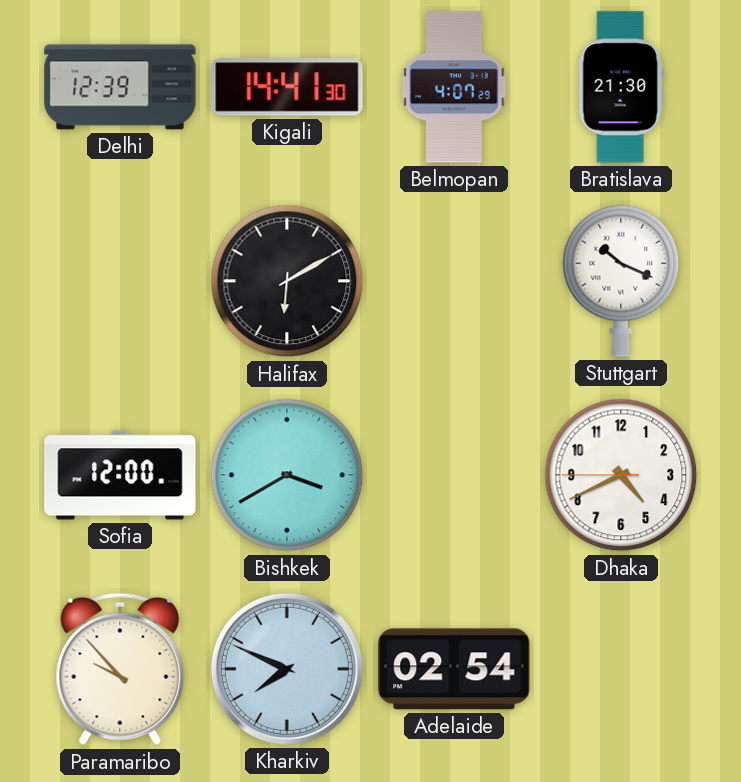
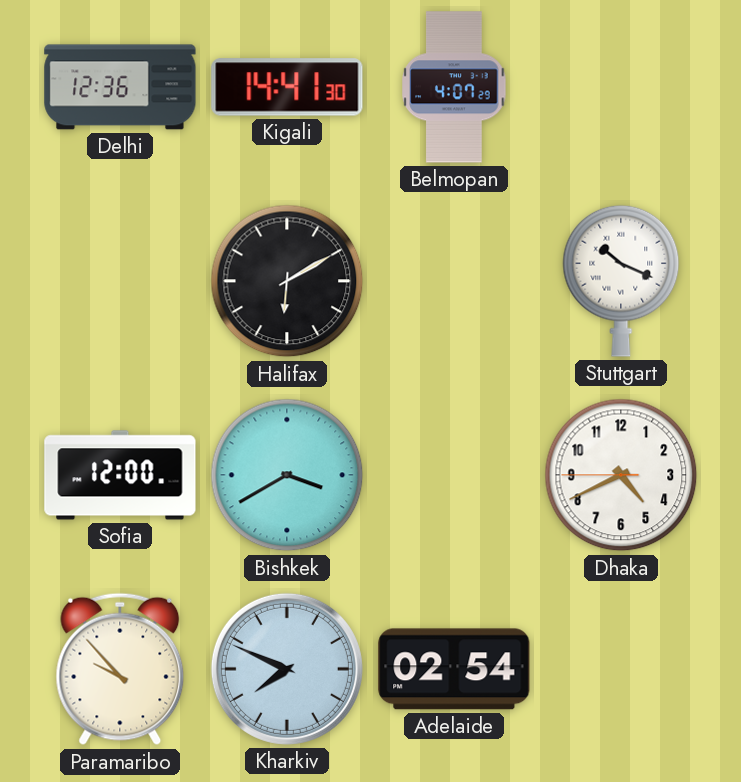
Delhi: 12:39 -> 12:36
Bratislava: 21:30 -> none
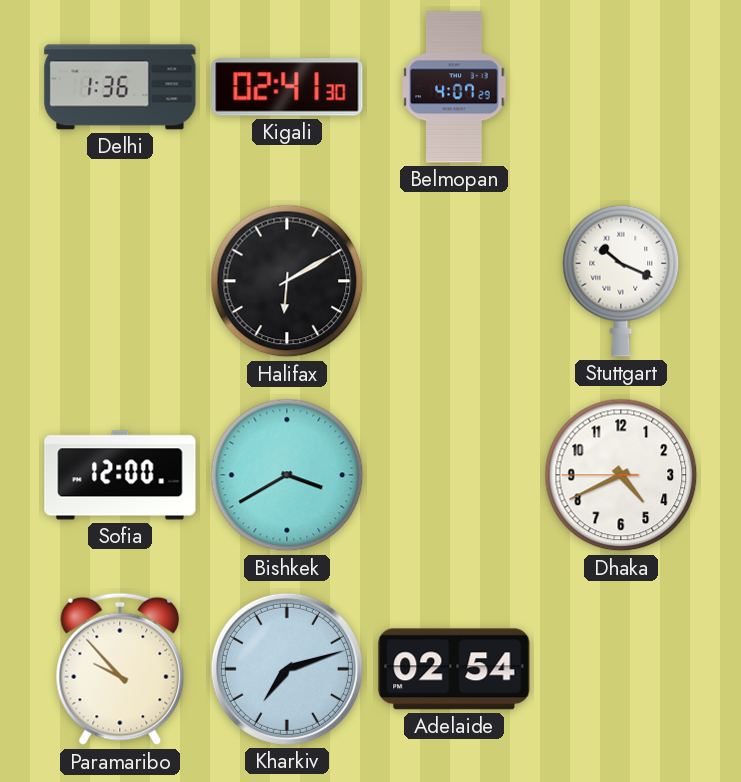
Delhi: 12:36 -> 1:36
Kigali: 14:41 -> 02:41
Kharkiv: 7:49 -> 7:12
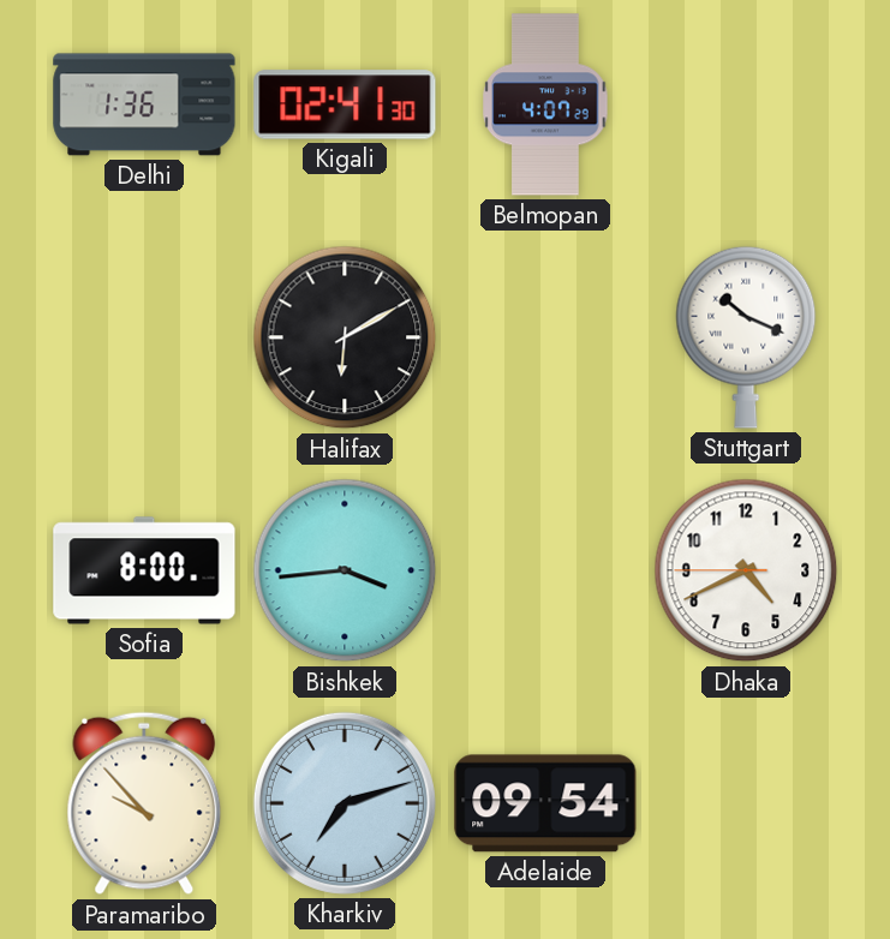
Sofia: 12:00 -> 8:00
Bishkek: 3:40 -> 3:44
Adelaide: 02:54 -> 09:54
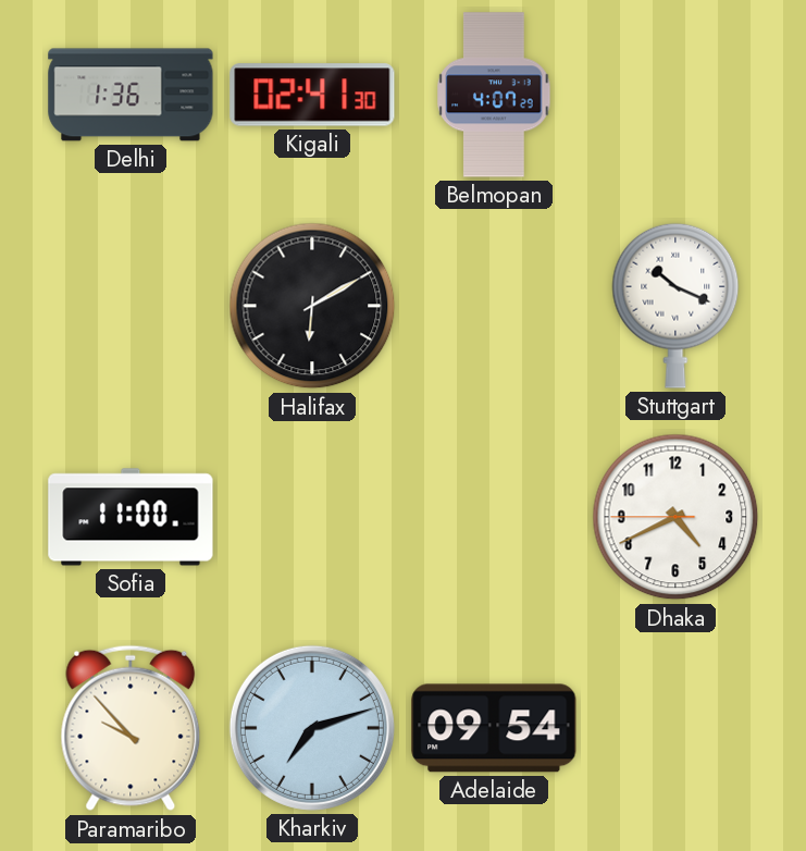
Sofia: 8:00 -> 11:00
Bishkek: 3:44 -> none
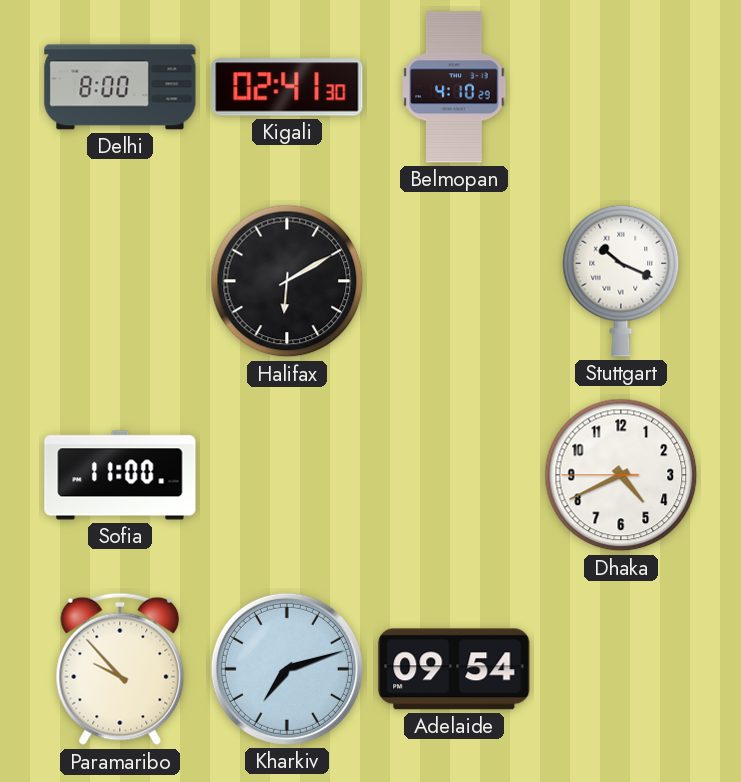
Delhi: 1:36 -> 8:00
Belmopan: 4:07 -> 4:10
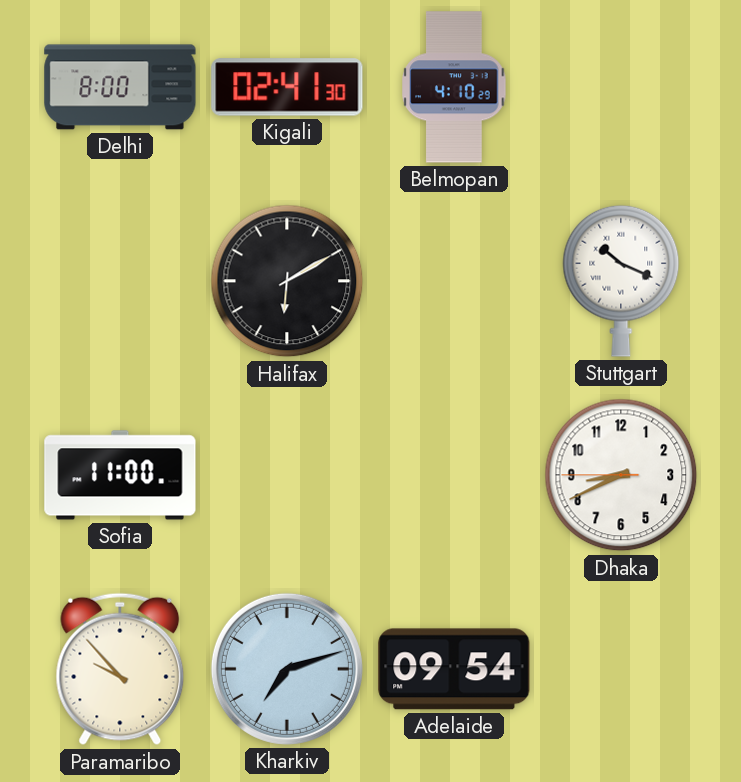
Dhaka: 4:40 -> 8:40
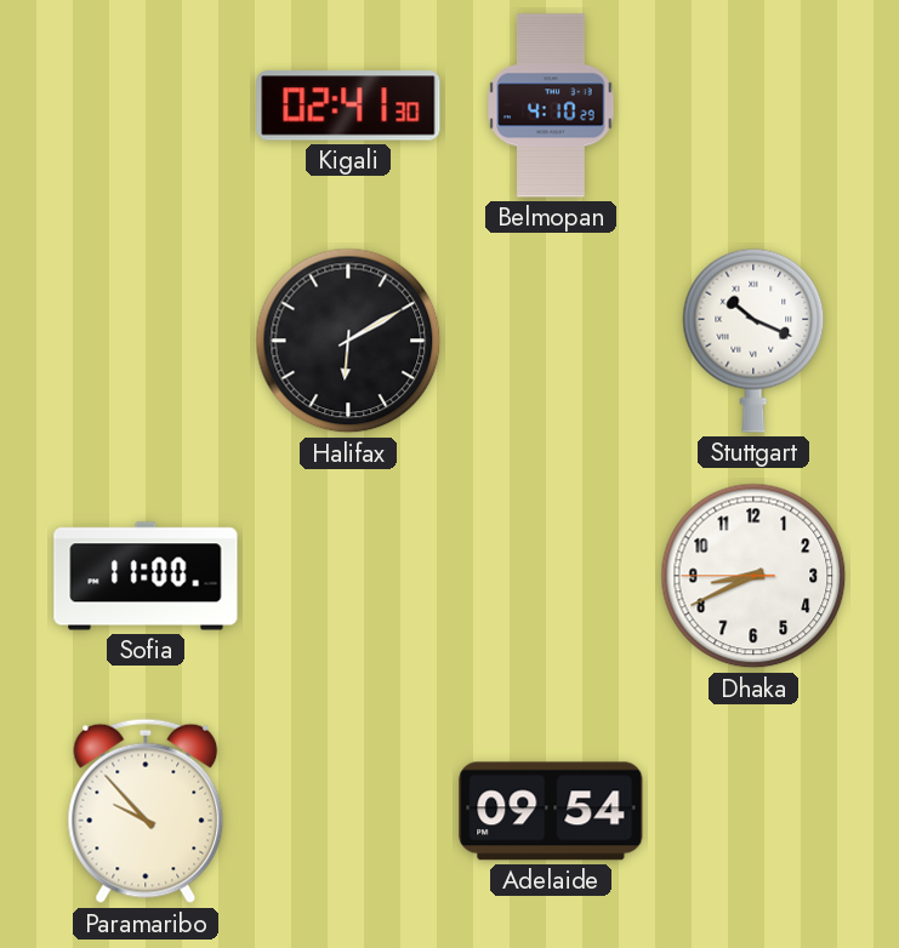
Delhi: 8:00 -> none
Kharkiv: 7:12 -> none
